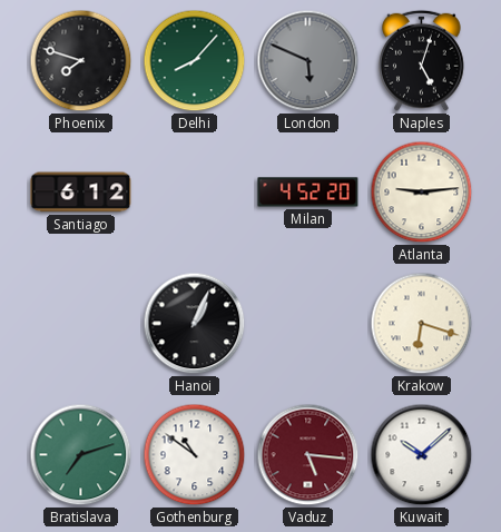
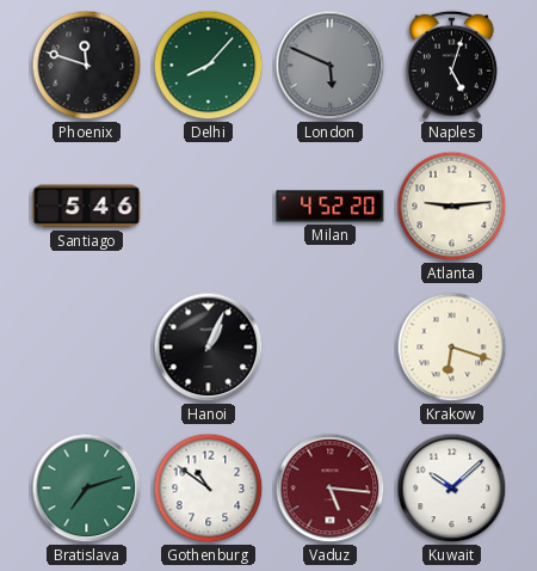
Phoenix: 7:48 -> 11:48
Santiago: 6:12 -> 5:46
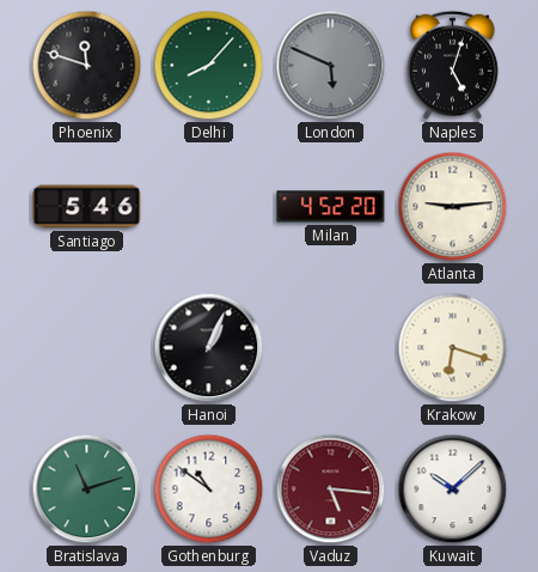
Bratislava: 7:12 -> 11:12
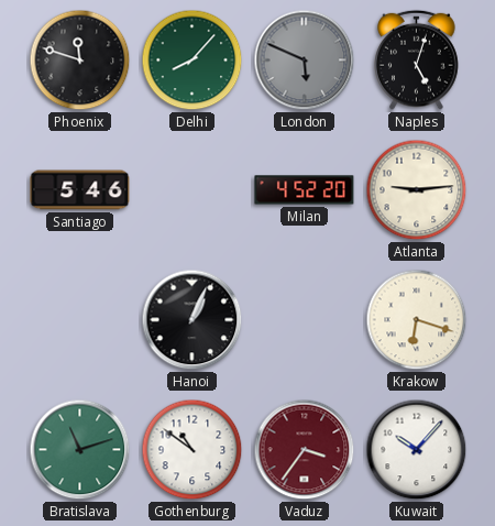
Vaduz: 5:16 -> 3:36
Kuwait: 10:08 -> 10:07
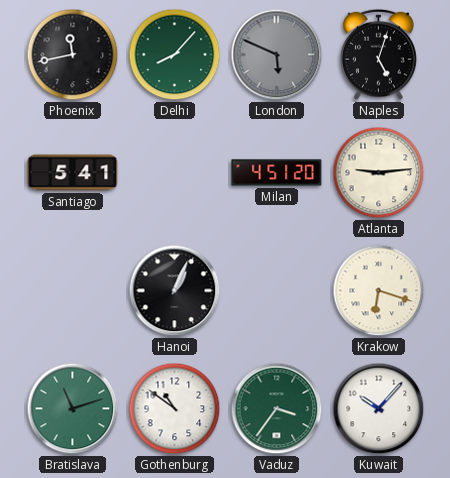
Phoenix: 11:48 -> 11:43
Santiago: 5:46 -> 5:41
Milan: 4:52 -> 4:51
Vaduz dial: burgundy -> green
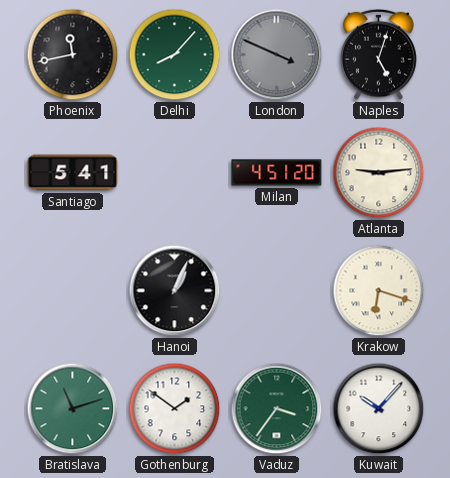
London: 5:49 -> 3:49
Gothenburg: 10:51 -> 1:51
